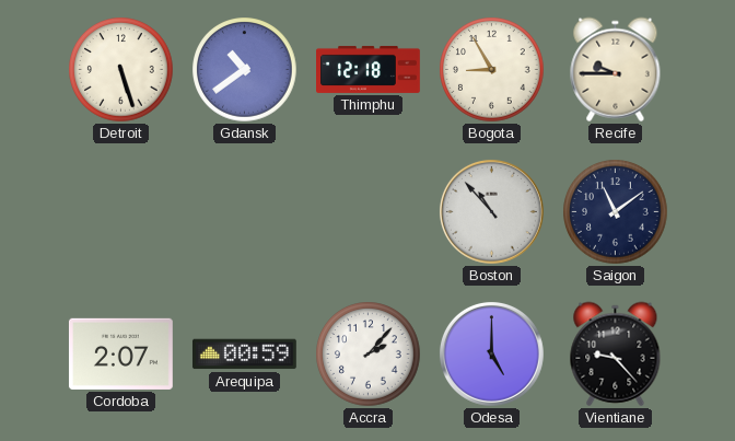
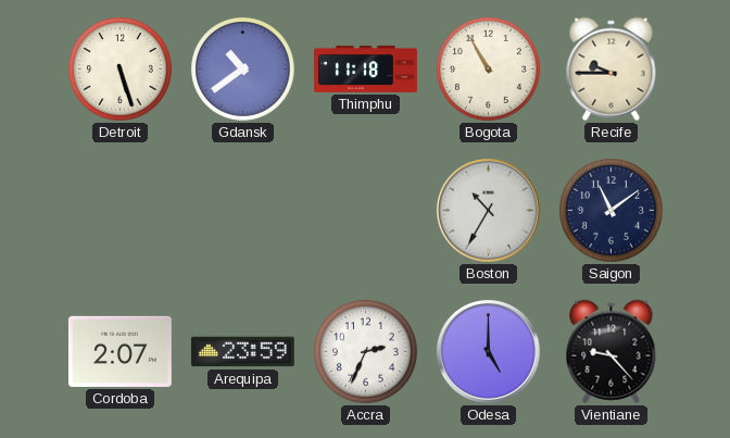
Thimphu: 12:18 -> 11:18
Bogota: 8:55 -> 10:55
Boston: 10:53 -> 10:35
Arequipa: 00:59 -> 23:59
Accra: 2:07 -> 2:34
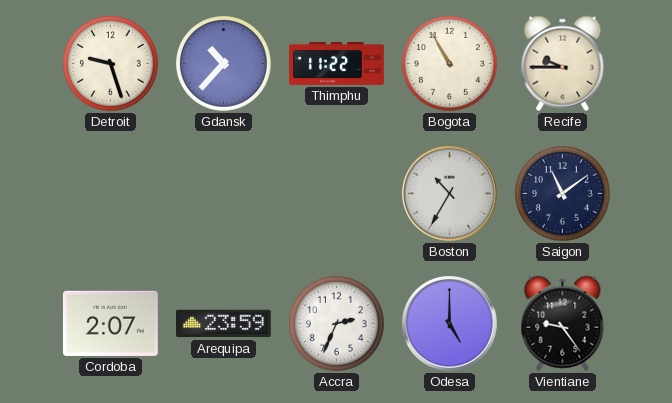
Detroit: 5:27 -> 9:27
Gdansk: 10:39 -> 10:37
Thimphu: 11:18 -> 11:22
Vientiane: 9:23 -> 9:24
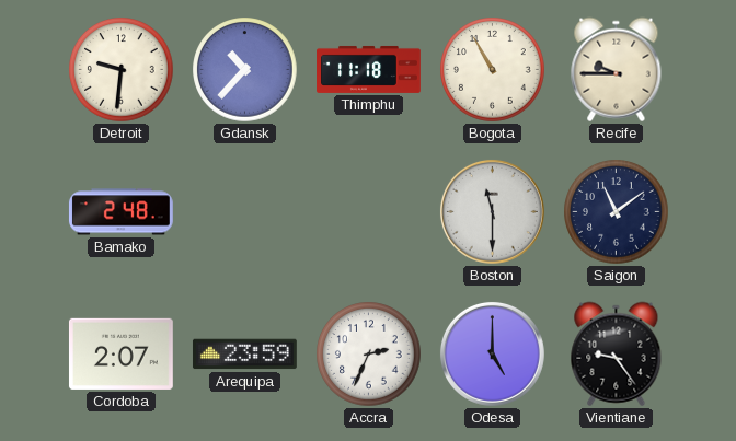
Detroit: 9:27 -> 9:31
Thimphu: 11:22 -> 11:18
Bamako: none -> 2:48
Boston: 10:35 -> 11:30
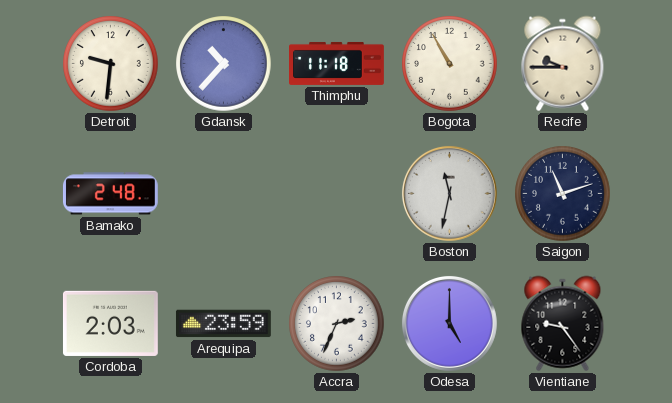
Boston: 11:30 -> 11:32
Saigon: 11:09 -> 11:12
Cordoba: 2:07 -> 2:03
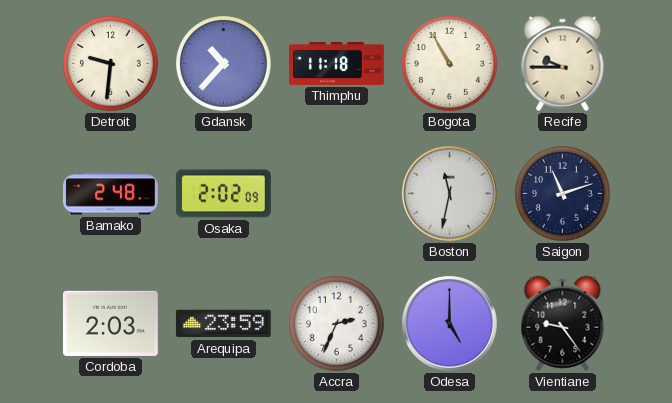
Osaka: none -> 2:02
